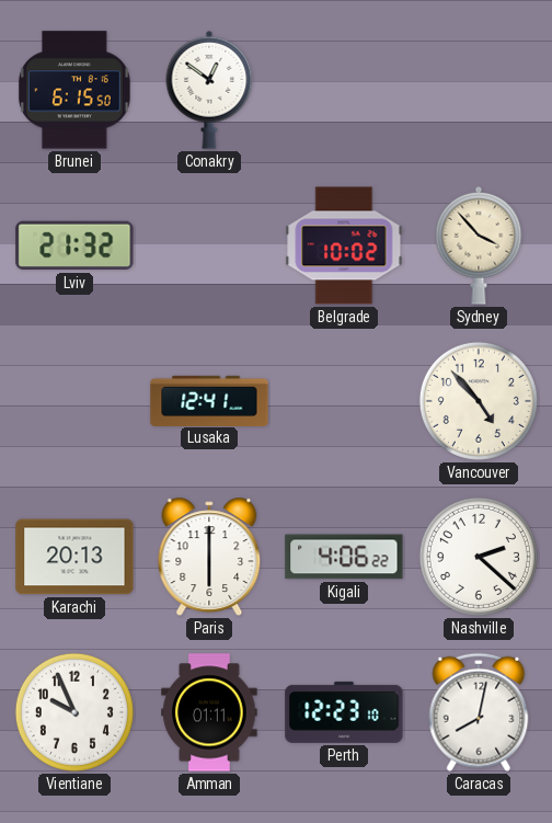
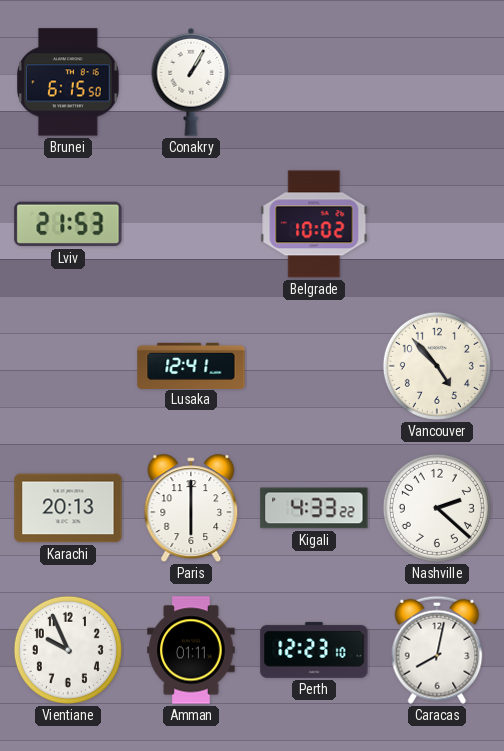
Conakry: 12:51 -> 1:05
Lviv: 21:32 -> 21:53
Sydney: 3:53 -> none
Kigali: 4:06 -> 4:33
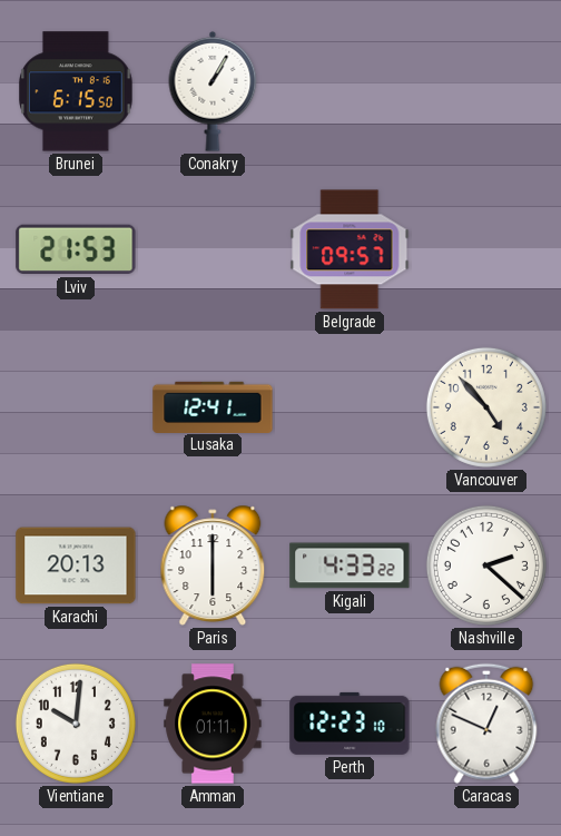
Belgrade: 10:02 -> 09:57
Vientiane: 9:56 -> 10:01
Caracas: 8:02 -> 12:49
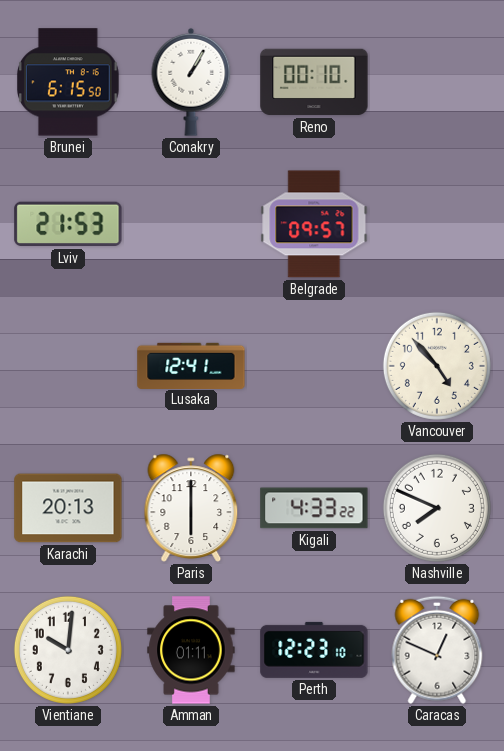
Reno: none -> 00:10
Nashville: 2:22 -> 7:49
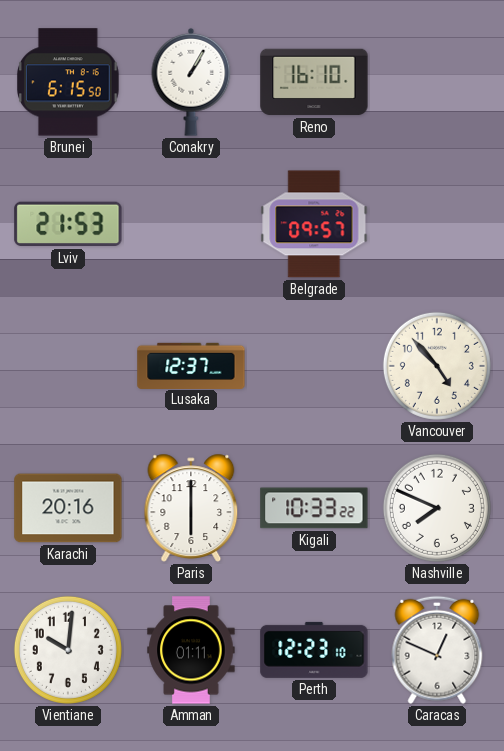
Reno: 00:10 -> 16:10
Lusaka: 12:41 -> 12:37
Karachi: 20:13 -> 20:16
Kigali: 4:33 -> 10:33
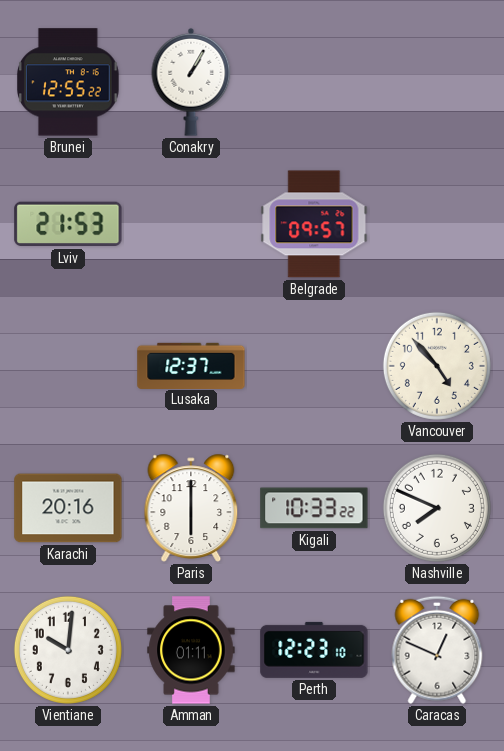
Brunei: 6:15 -> 12:55
Reno: 16:10 -> none
